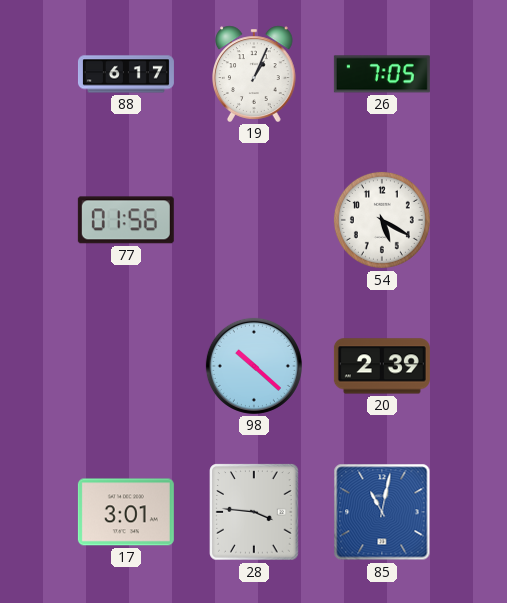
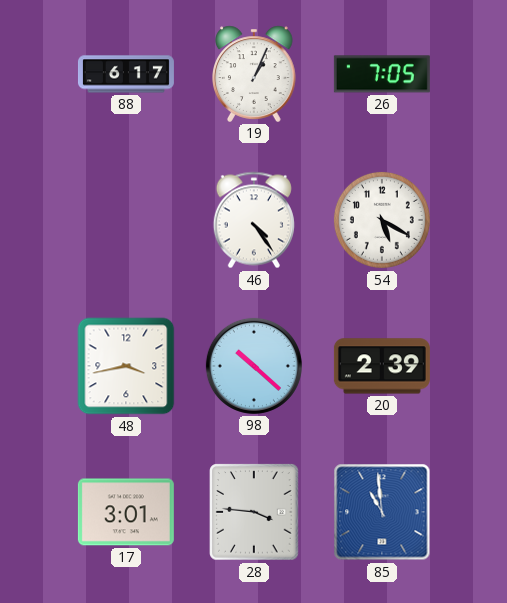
77: 01:56 -> none
46: none -> 4:24
48: none -> 3:43
85: 11:02 -> 10:59
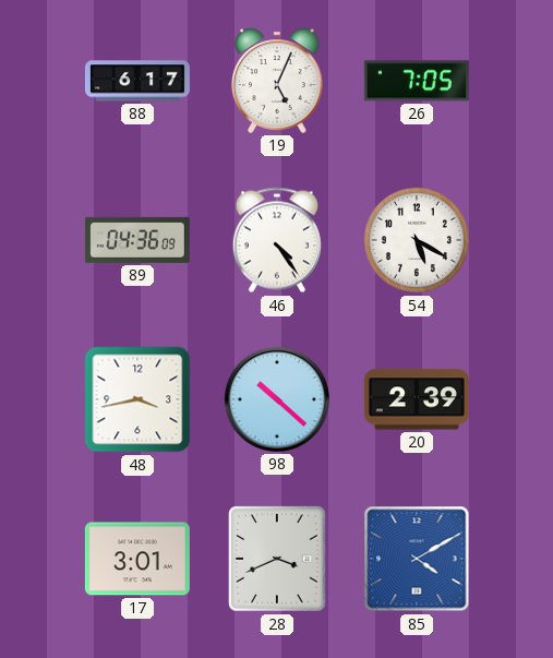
19: 1:04 -> 5:04
89: none -> 04:36
28: 3:46 -> 3:41
85: 10:59 -> 4:10
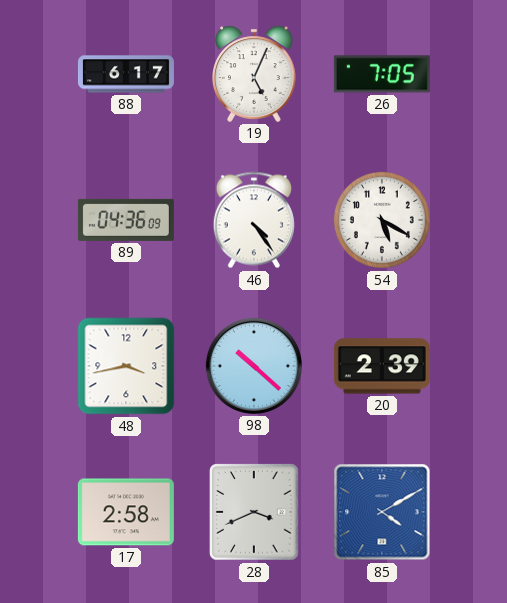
17: 3:01 -> 2:58
